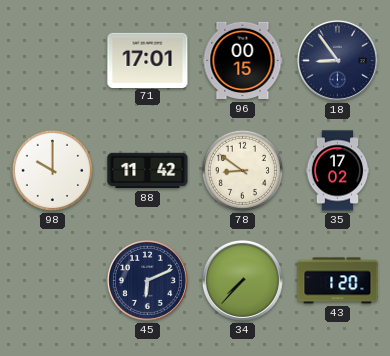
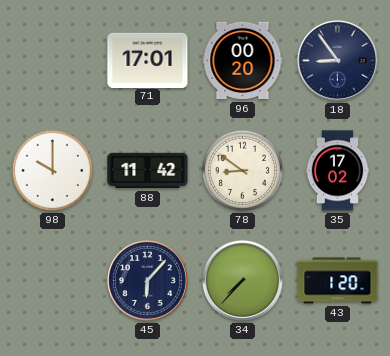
96: 00:15 -> 00:20
45: 6:11 -> 6:07
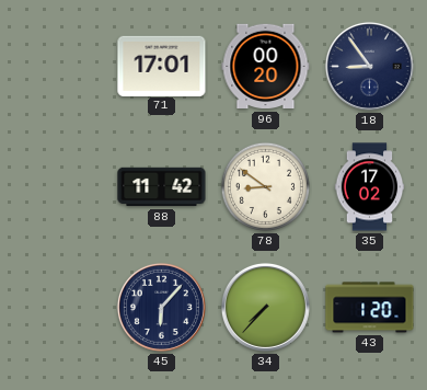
98: 10:00 -> none
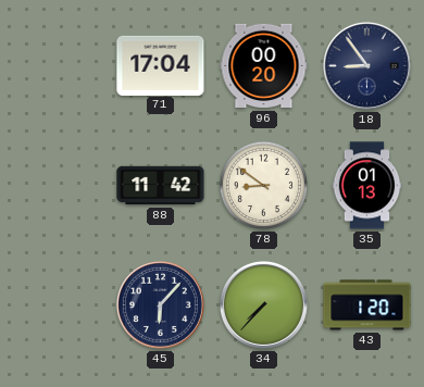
71: 17:01 -> 17:04
35: 17:02 -> 01:13
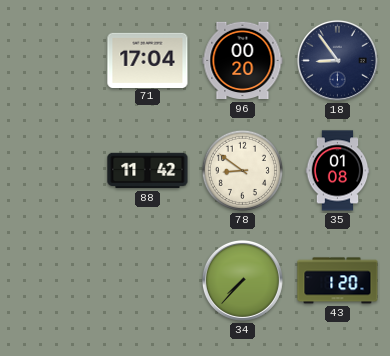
35: 01:13 -> 01:08
45: 6:07 -> none
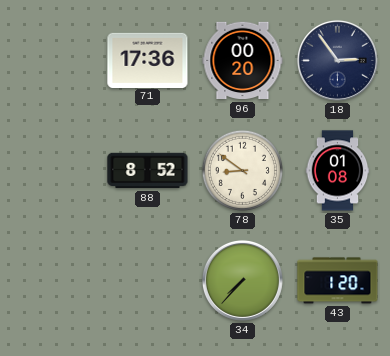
71: 17:04 -> 17:36
18: 8:54 -> 2:54
88: 11:42 -> 8:52
